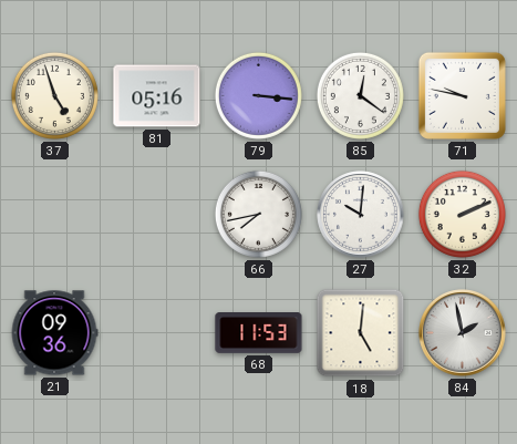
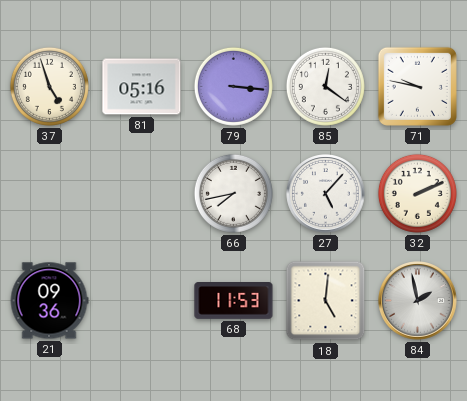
27: 10:01 -> 5:07
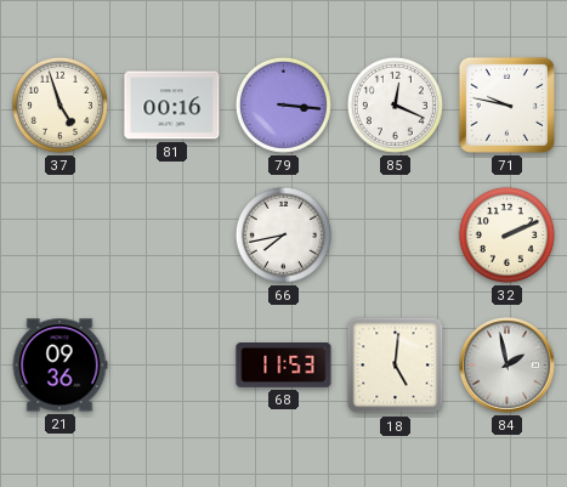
81: 05:16 -> 00:16
85: 12:21 -> 12:19
27: 5:07 -> none
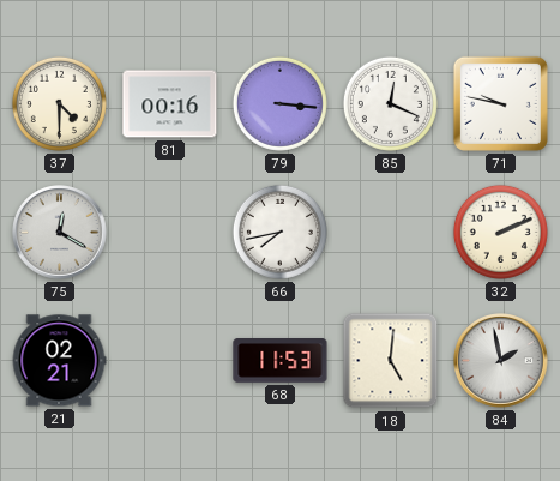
37: 4:57 -> 4:30
75: none -> 12:20
21: 09:36 -> 02:21
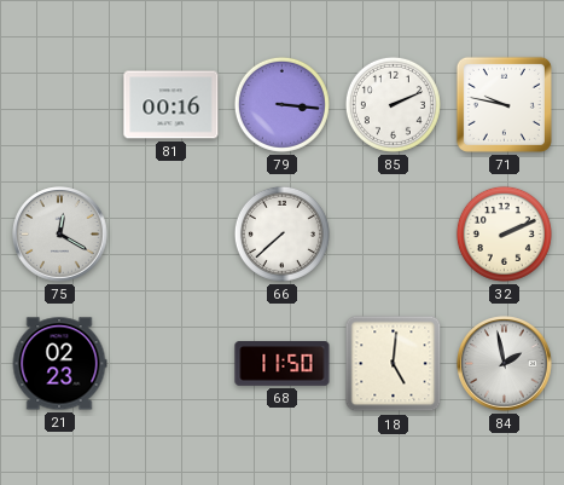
37: 4:30 -> none
85: 12:19 -> 2:11
66: 7:43 -> 7:38
21: 02:21 -> 02:23
68: 11:53 -> 11:50
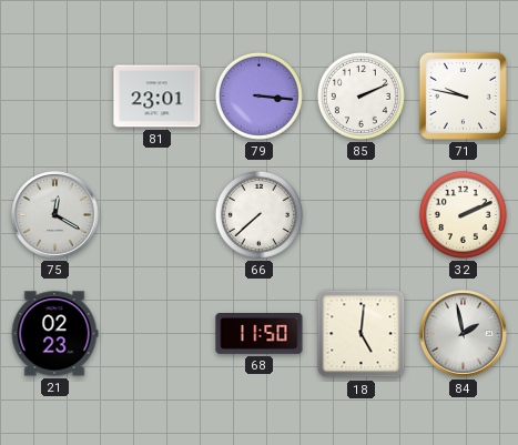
81: 00:16 -> 23:01
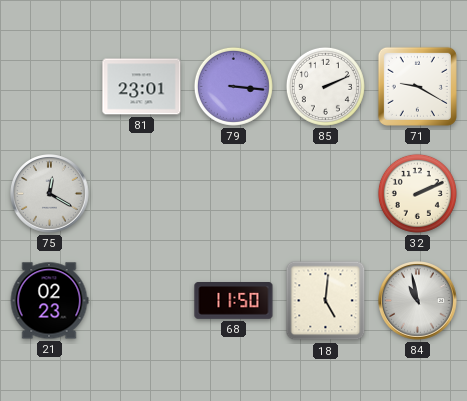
71: 9:47 -> 9:20
66: 7:38 -> none
84: 1:58 -> 10:58
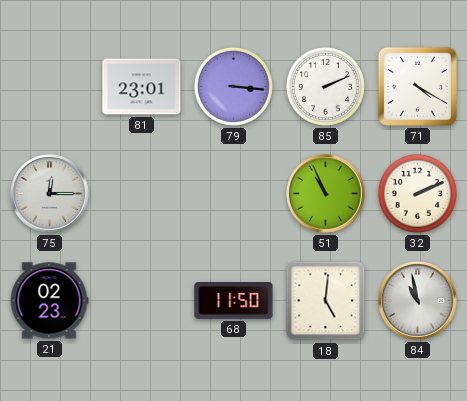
71: 9:20 -> 4:20
75: 12:20 -> 12:15
51: none -> 10:56
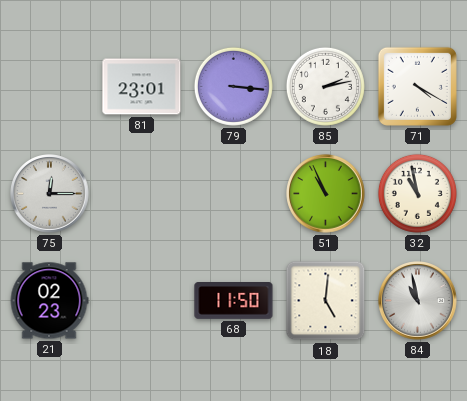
85: 2:11 -> 2:13
32: 2:11 -> 10:58
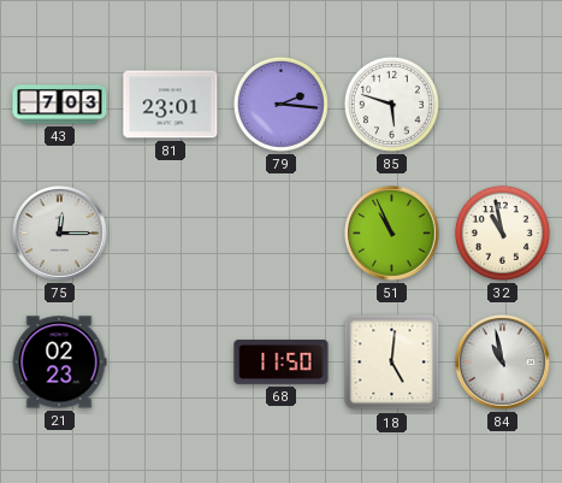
43: none -> 7:03
79: 3:16 -> 2:16
85: 2:13 -> 5:48
71: 4:20 -> none
